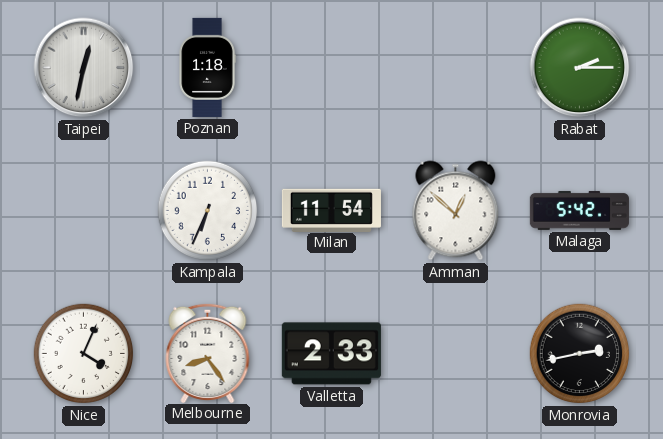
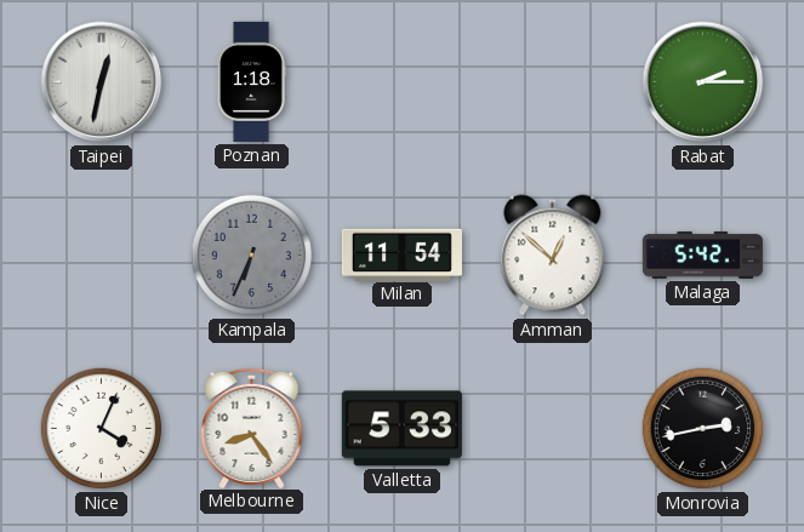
Kampala dial: white -> grey
Valletta: 2:33 -> 5:33
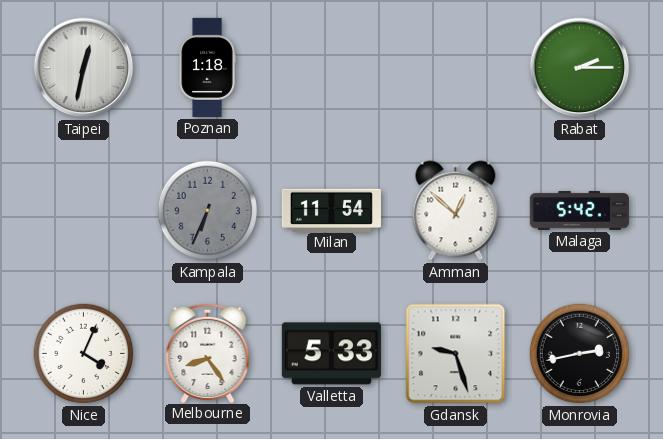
Gdansk: none -> 9:27
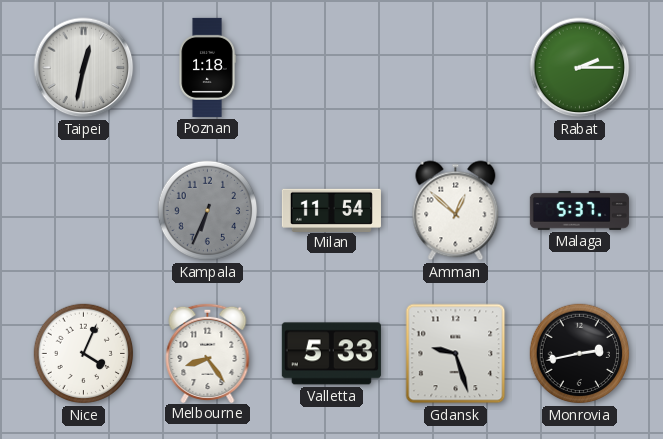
Malaga: 5:42 -> 5:37
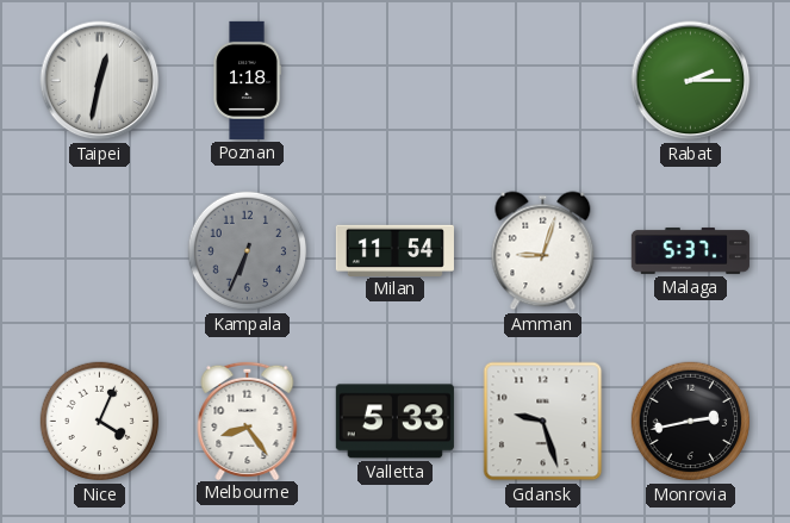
Amman: 12:52 -> 9:03
